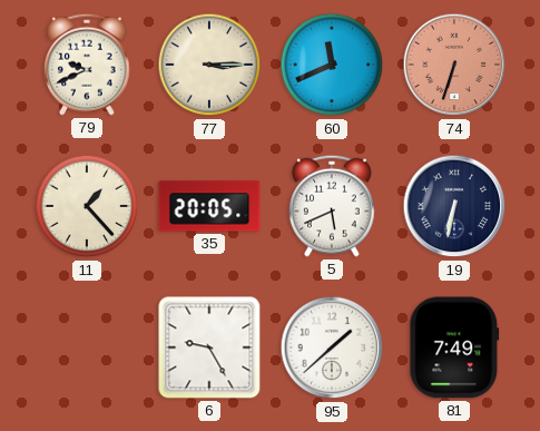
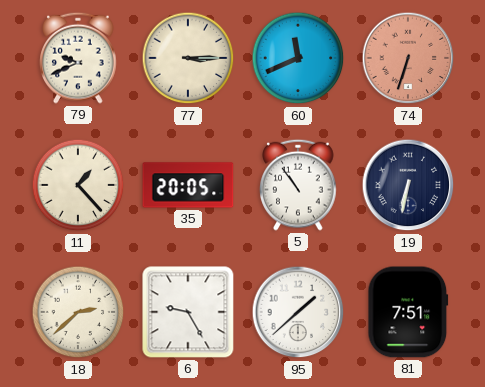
5: 5:41 -> 10:54
18: none -> 2:38
81: 7:49 -> 7:51
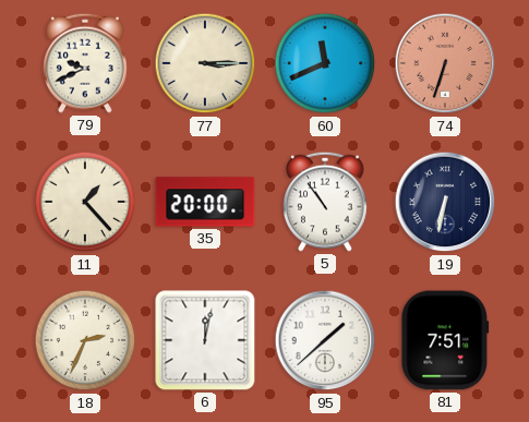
35: 20:05 -> 20:00
18: 2:38 -> 2:34
6: 9:25 -> 12:02
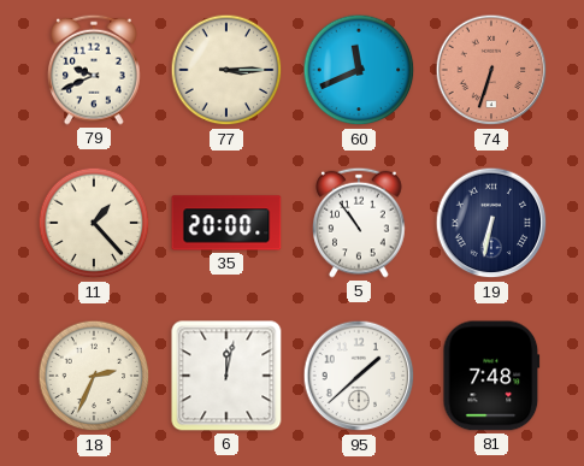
81: 7:51 -> 7:48
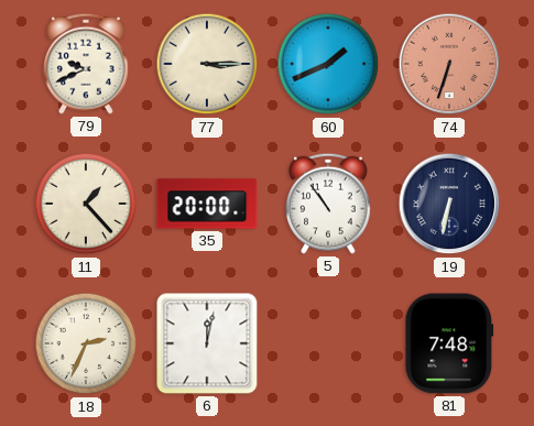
60: 11:41 -> 1:41
95: 1:38 -> none
